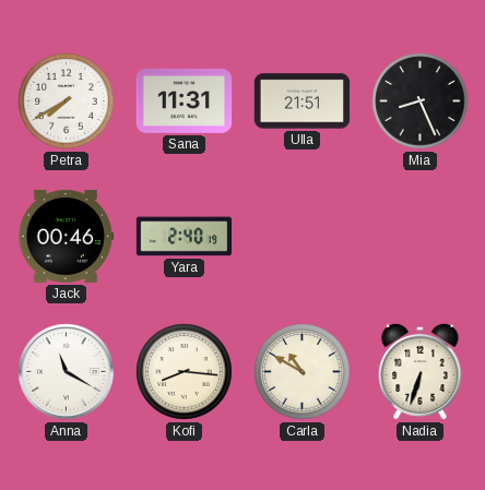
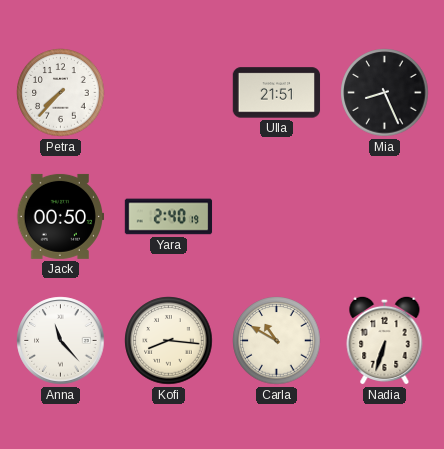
Petra: 7:40 -> 7:37
Sana: 11:31 -> none
Jack: 00:46 -> 00:50
Anna: 11:20 -> 11:23
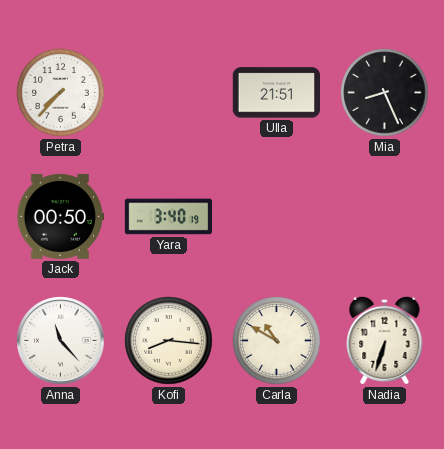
Yara: 2:40 -> 3:40
